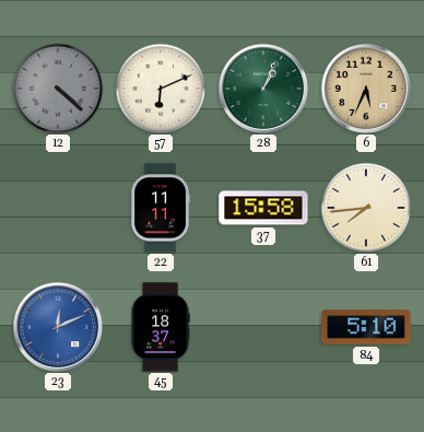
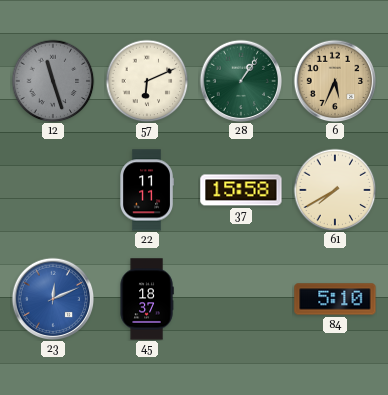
12: 4:22 -> 11:27
28: 1:04 -> 1:06
61: 7:44 -> 7:40
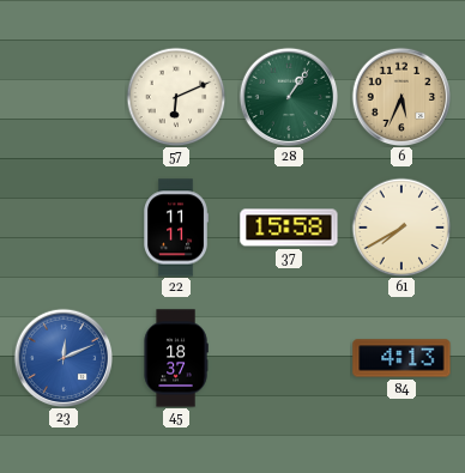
12: 11:27 -> none
84: 5:10 -> 4:13
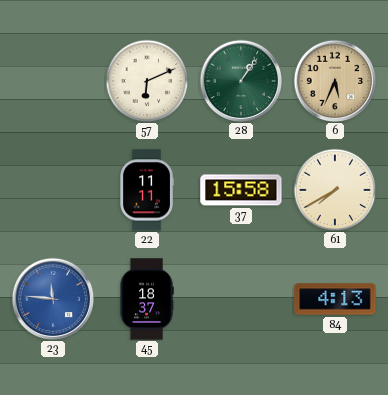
23: 12:11 -> 11:46
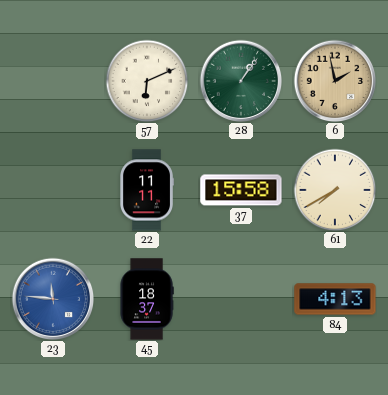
6: 5:34 -> 1:58
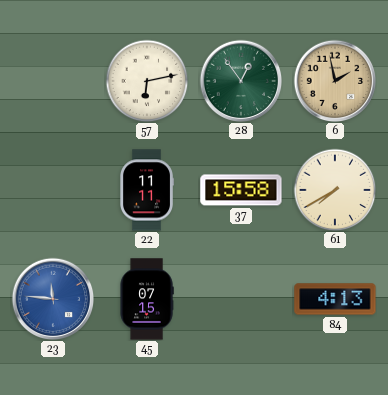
57: 6:11 -> 6:13
28: 1:06 -> 12:54
45: 18:37 -> 07:15
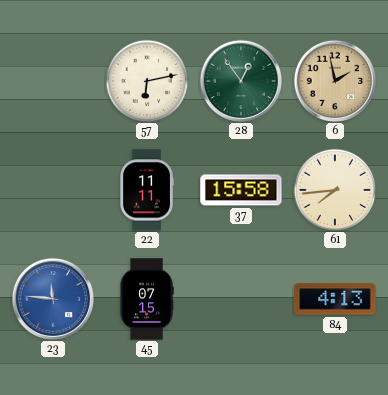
61: 7:40 -> 7:44
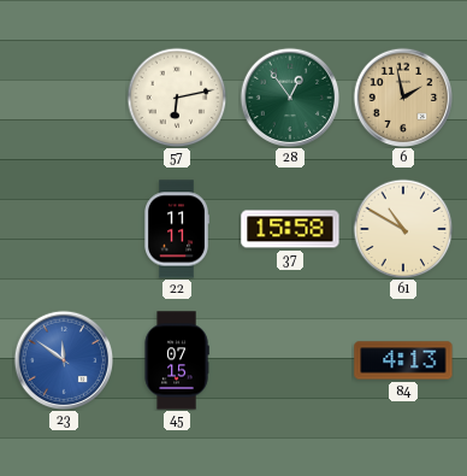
61: 7:44 -> 10:50
23: 11:46 -> 11:51
